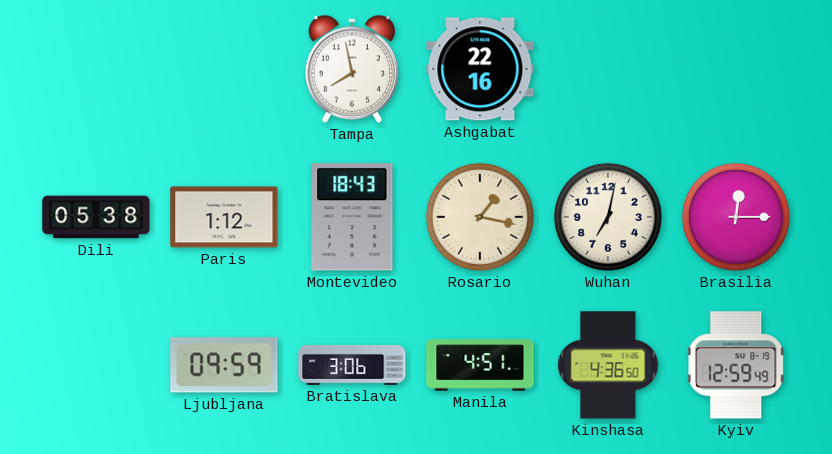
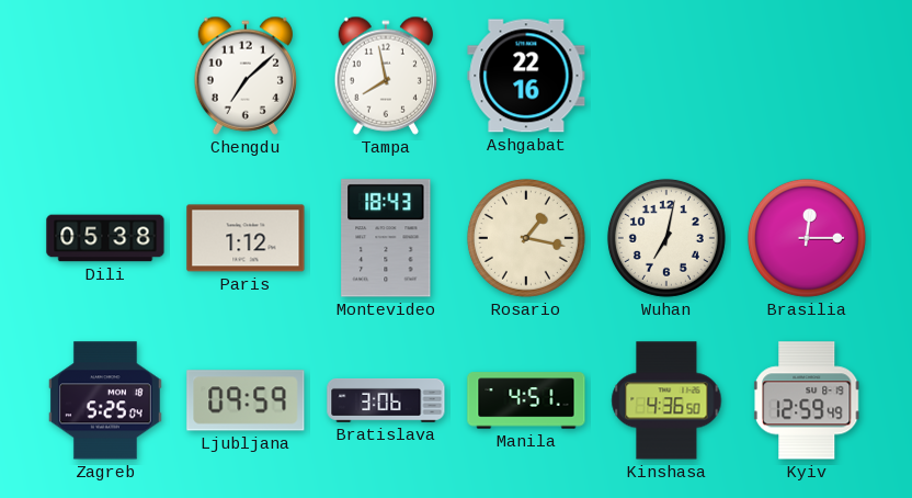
Chengdu: none -> 7:08
Zagreb: none -> 5:25
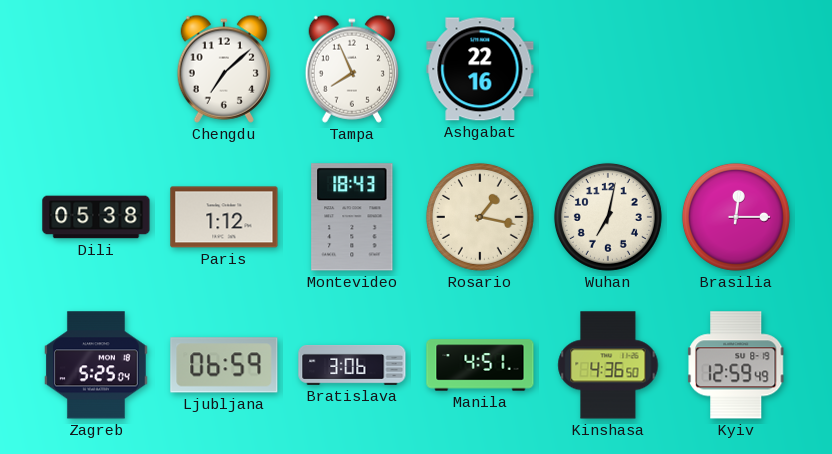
Tampa: 7:58 -> 7:56
Ljubljana: 09:59 -> 06:59
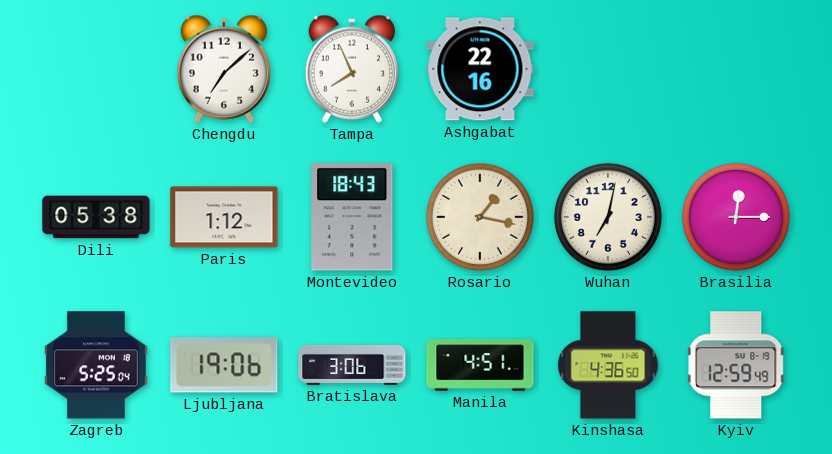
Ljubljana: 06:59 -> 19:06
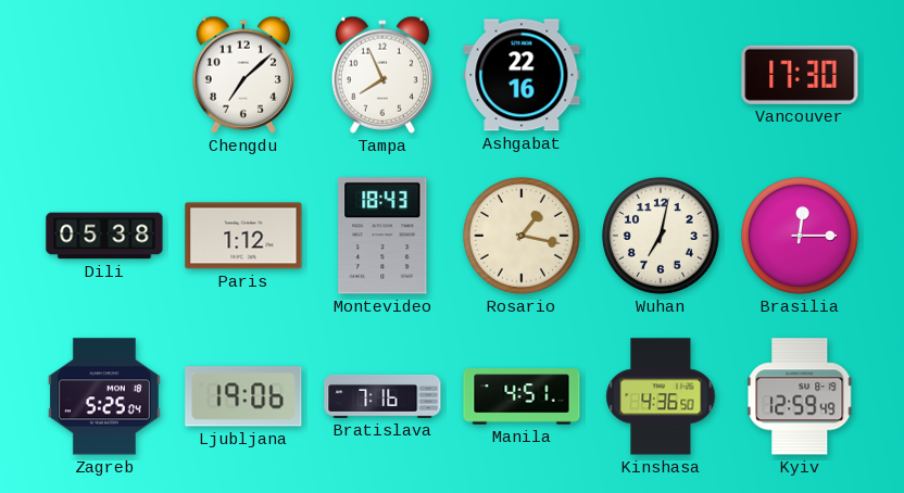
Vancouver: none -> 17:30
Bratislava: 3:06 -> 7:16
